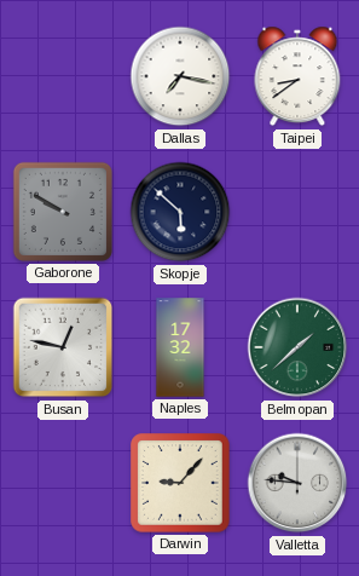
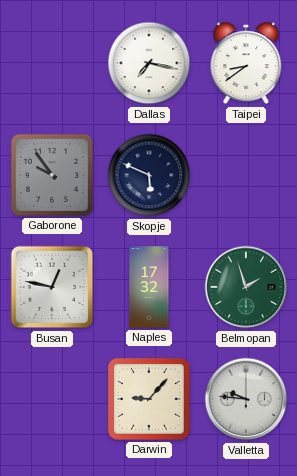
Gaborone: 9:50 -> 9:54
Skopje: 5:52 -> 5:49
Belmopan: 1:38 -> 1:57
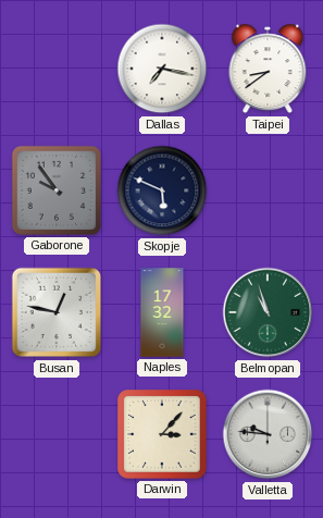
Belmopan: 1:57 -> 10:57
Darwin: 9:07 -> 3:07
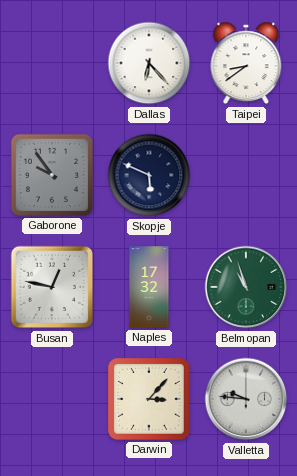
Dallas: 7:17 -> 6:23
